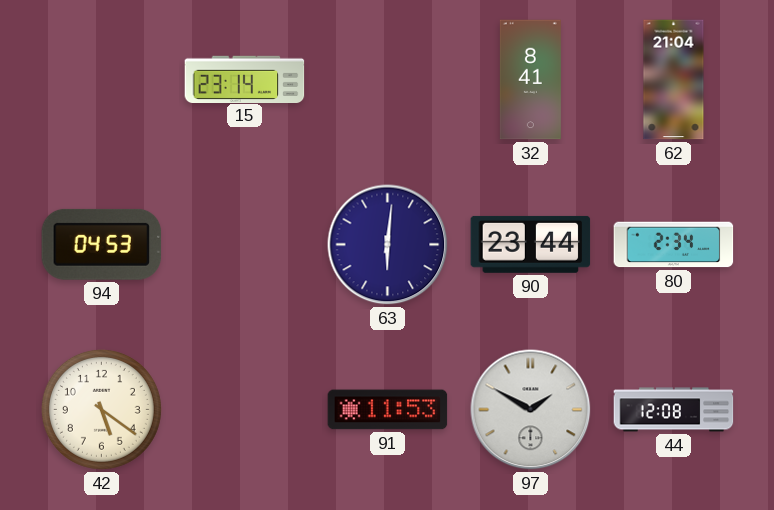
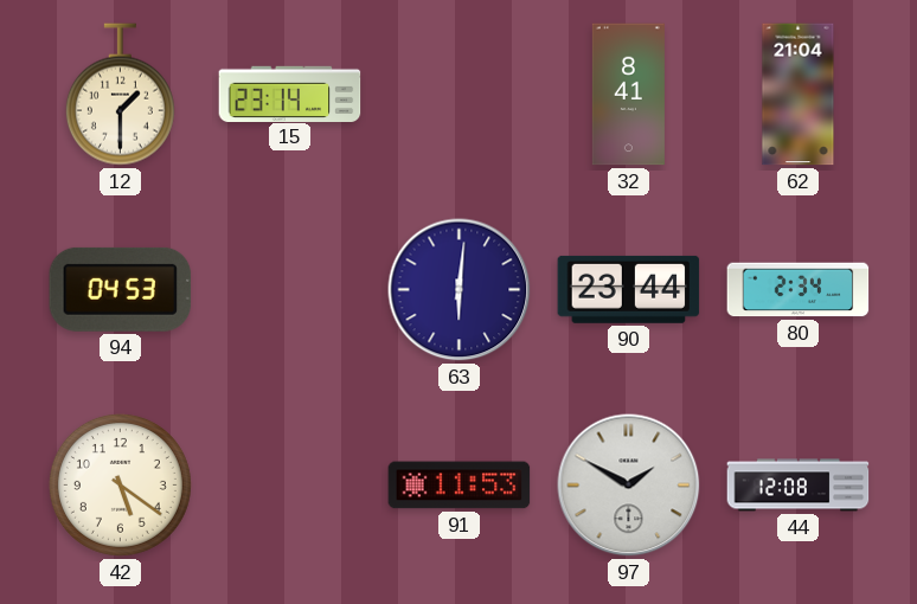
12: none -> 1:30
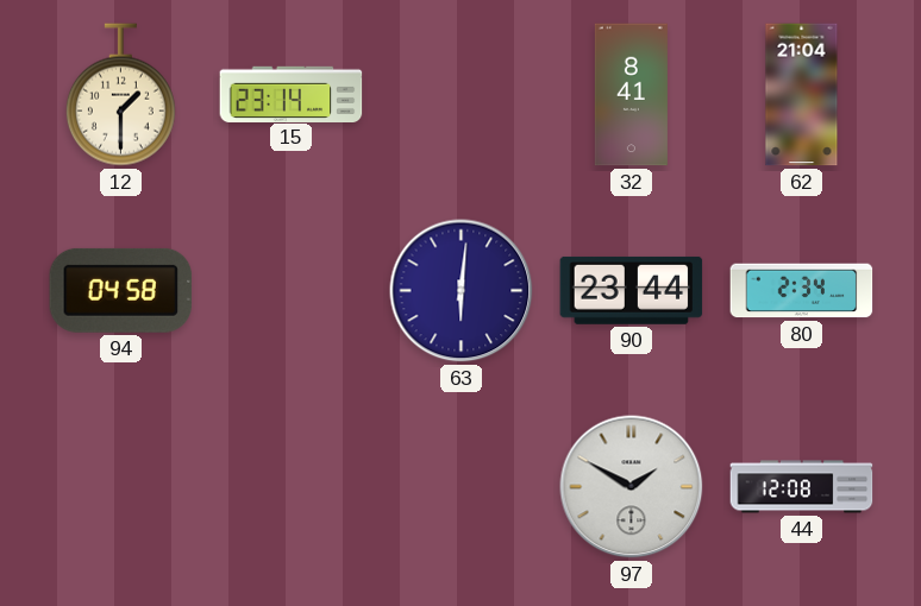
94: 04:53 -> 04:58
42: 5:21 -> none
91: 11:53 -> none
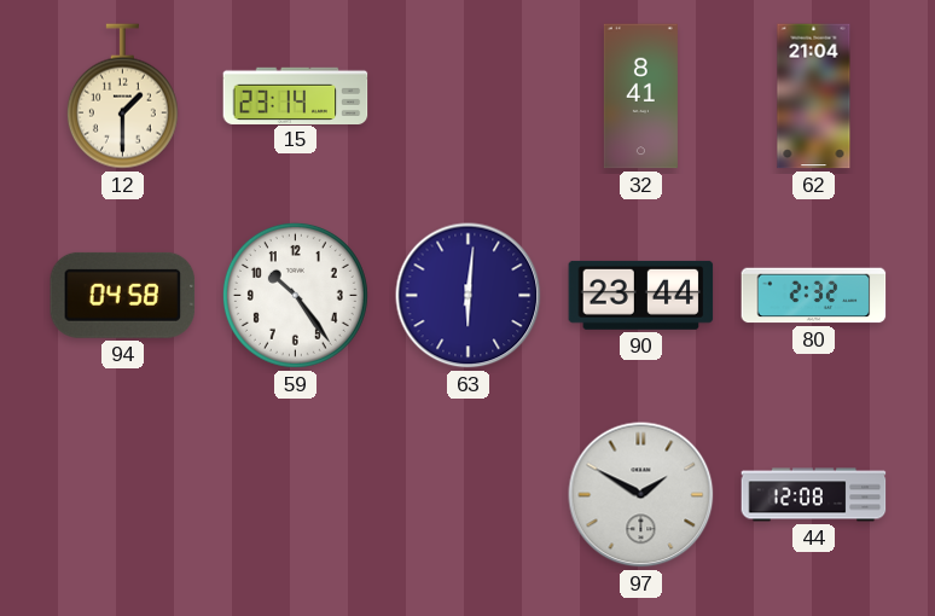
59: none -> 10:24
80: 2:34 -> 2:32
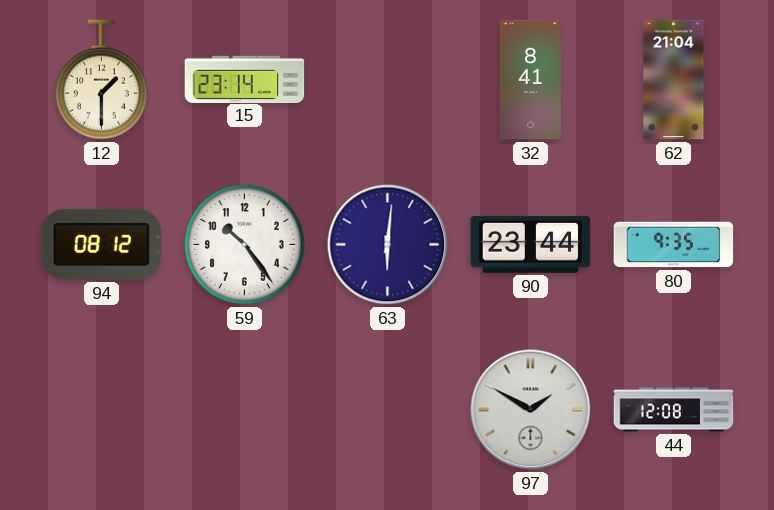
94: 04:58 -> 08:12
80: 2:32 -> 9:35
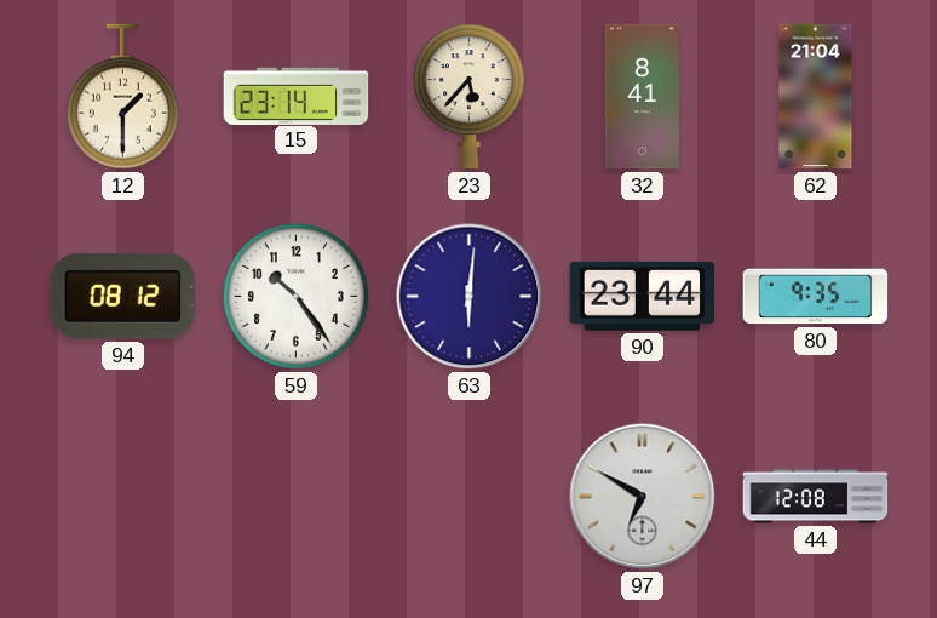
23: none -> 5:37
97: 1:50 -> 6:50
